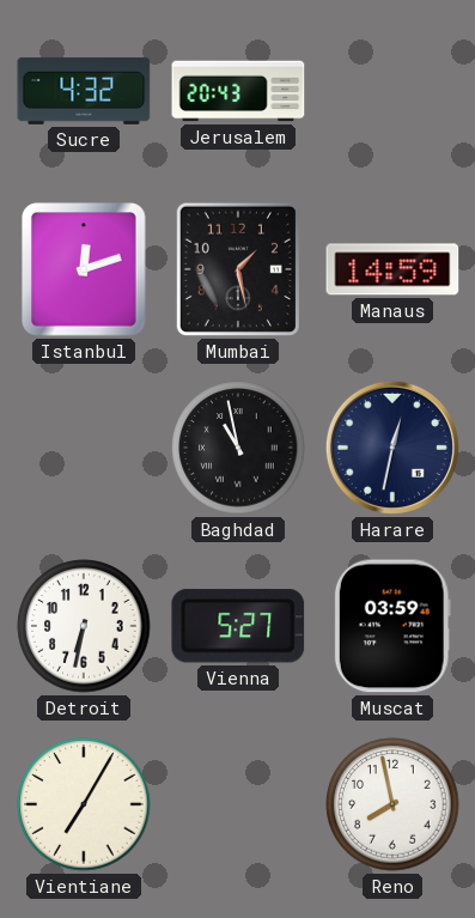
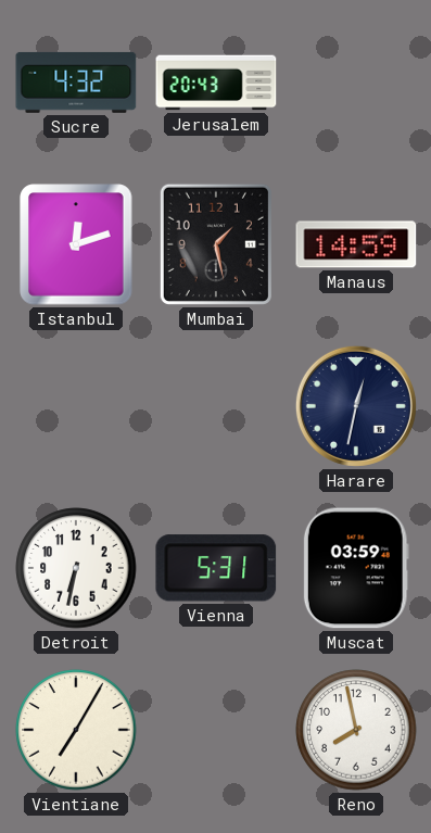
Baghdad: 10:58 -> none
Vienna: 5:27 -> 5:31
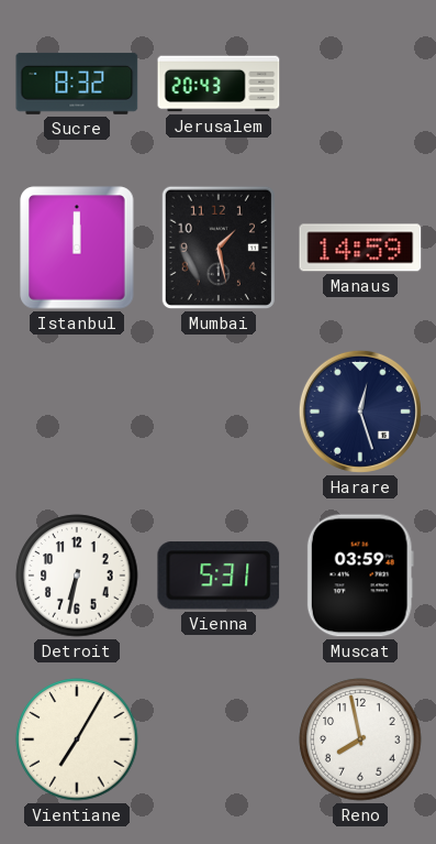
Sucre: 4:32 -> 8:32
Istanbul: 12:12 -> 12:00
Harare: 12:32 -> 12:27
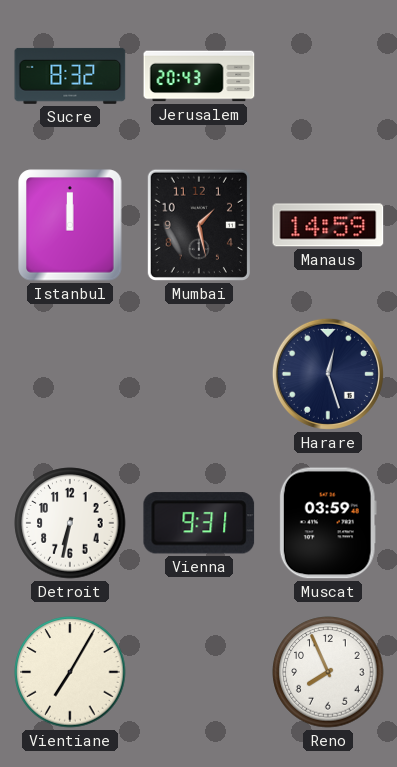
Vienna: 5:31 -> 9:31
Reno: 7:58 -> 7:56
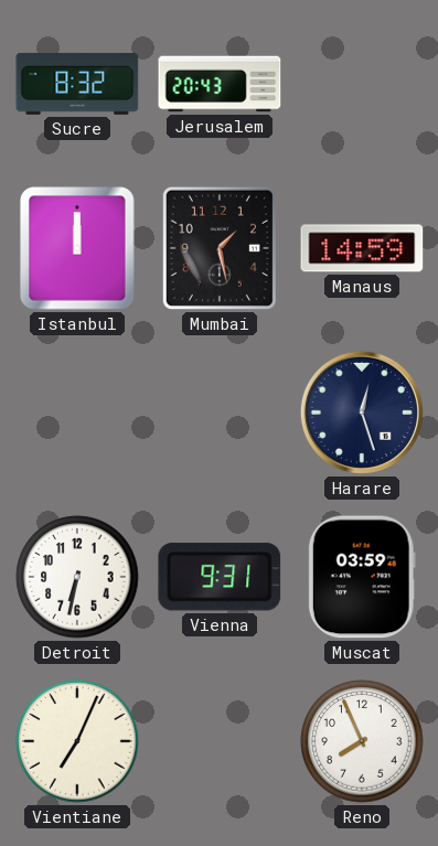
Vientiane: 7:05 -> 7:04
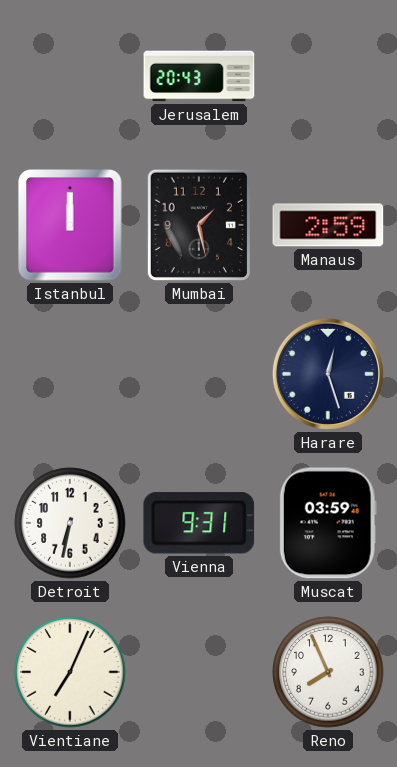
Sucre: 8:32 -> none
Manaus: 14:59 -> 2:59
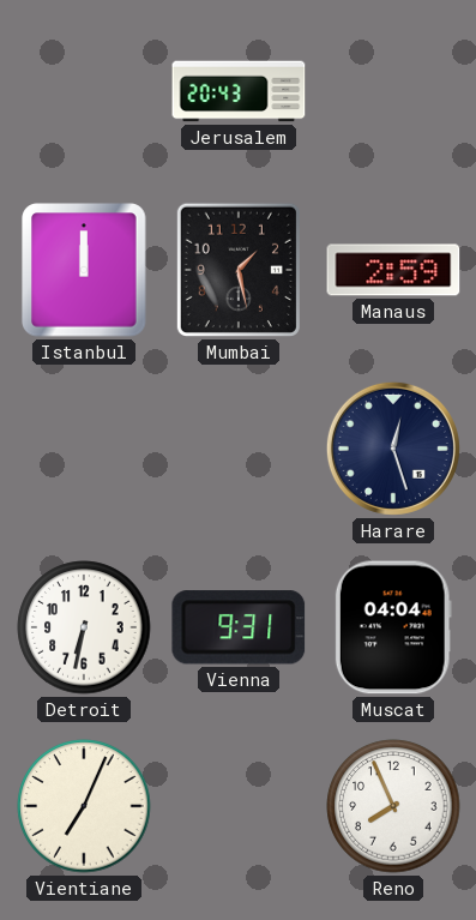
Muscat: 03:59 -> 04:04
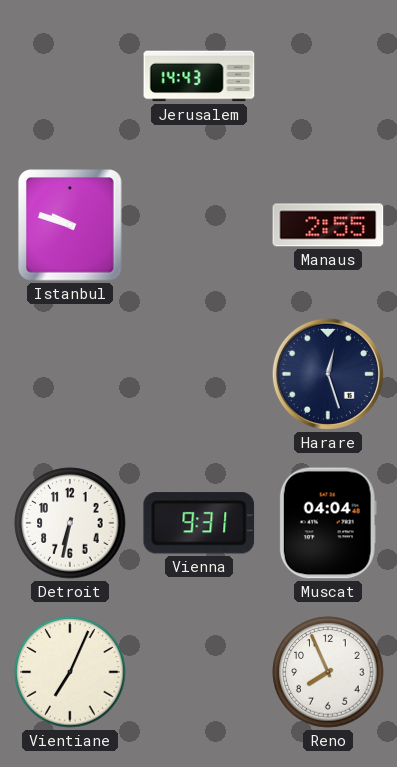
Jerusalem: 20:43 -> 14:43
Istanbul: 12:00 -> 9:48
Mumbai: 1:28 -> none
Manaus: 2:59 -> 2:55
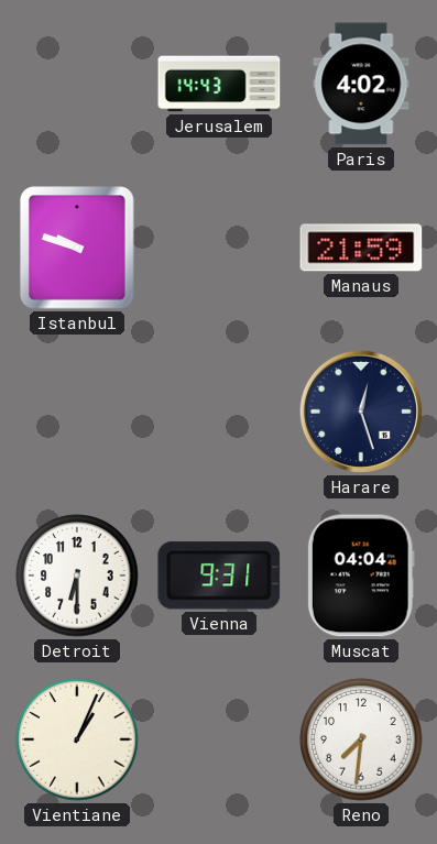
Paris: none -> 4:02
Manaus: 2:55 -> 21:59
Detroit: 6:32 -> 6:30
Vientiane: 7:04 -> 1:04
Reno: 7:56 -> 7:31
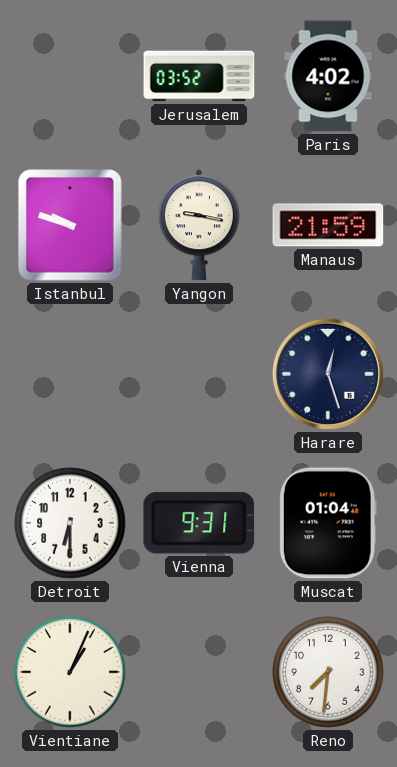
Jerusalem: 14:43 -> 03:52
Yangon: none -> 9:17
Muscat: 04:04 -> 01:04
